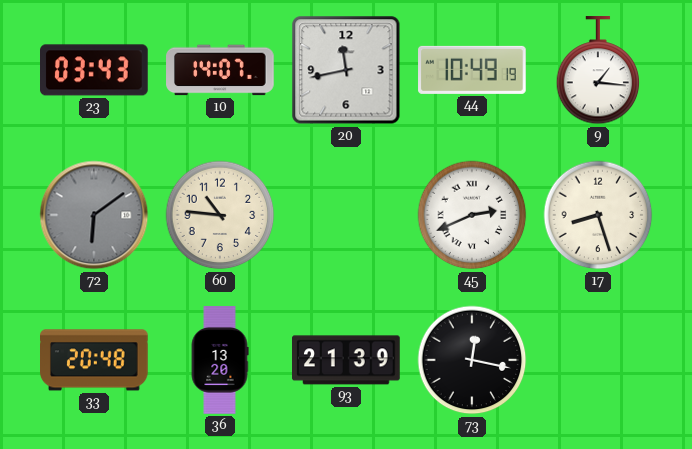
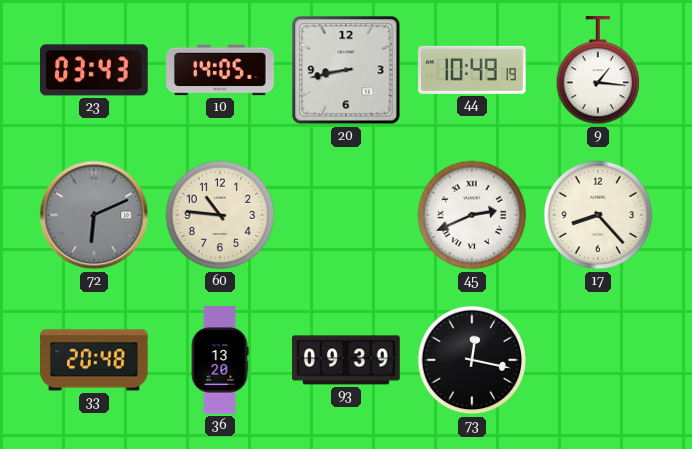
10: 14:07 -> 14:05
20: 11:43 -> 8:43
72: 6:09 -> 6:11
17: 8:27 -> 8:23
93: 21:39 -> 09:39
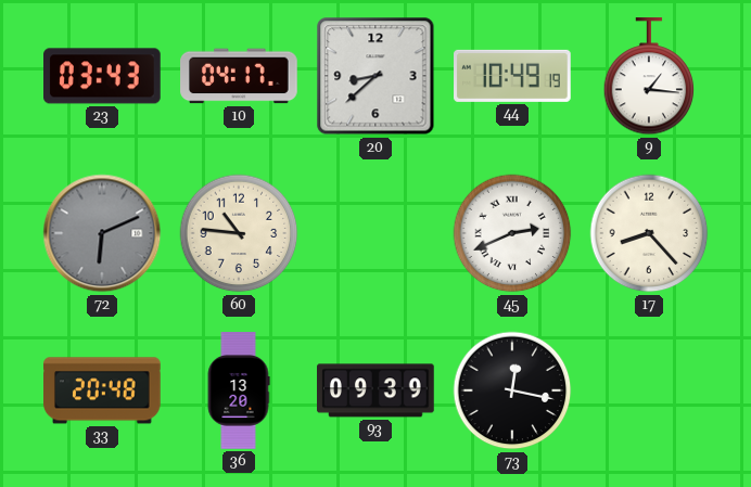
10: 14:05 -> 04:17
20: 8:43 -> 8:38
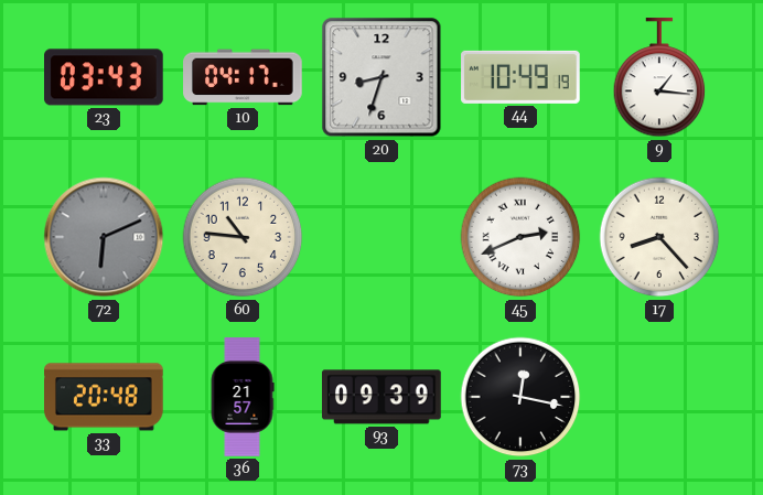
20: 8:38 -> 8:33
36: 13:20 -> 21:57
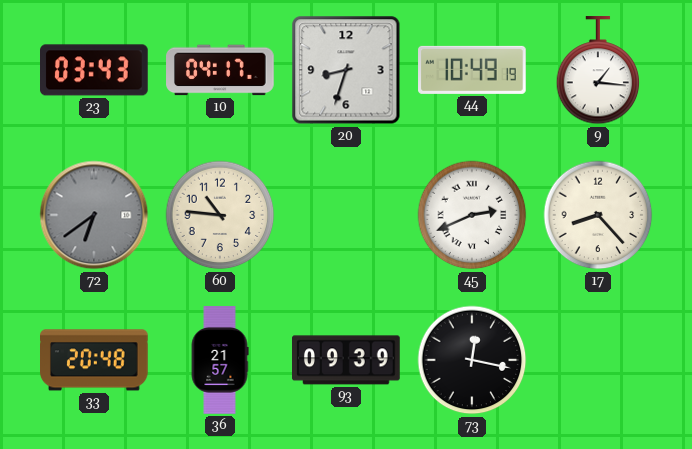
72: 6:11 -> 6:39
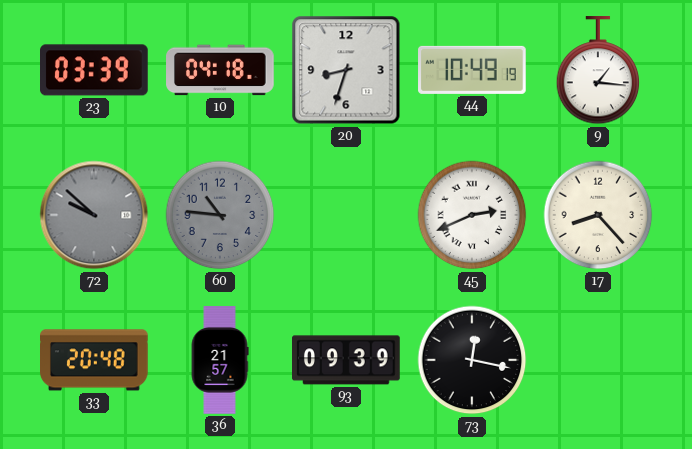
23: 03:43 -> 03:39
10: 04:17 -> 04:18
72: 6:39 -> 9:52
60 dial: cream -> grey
